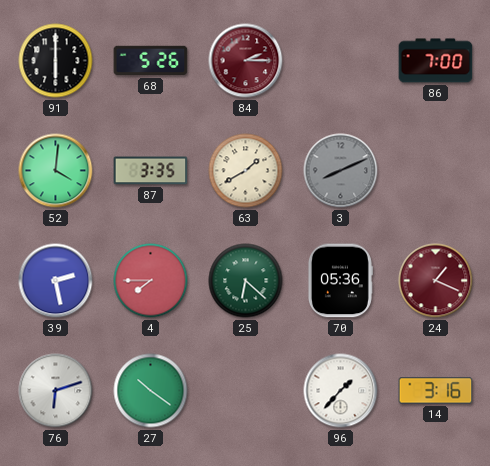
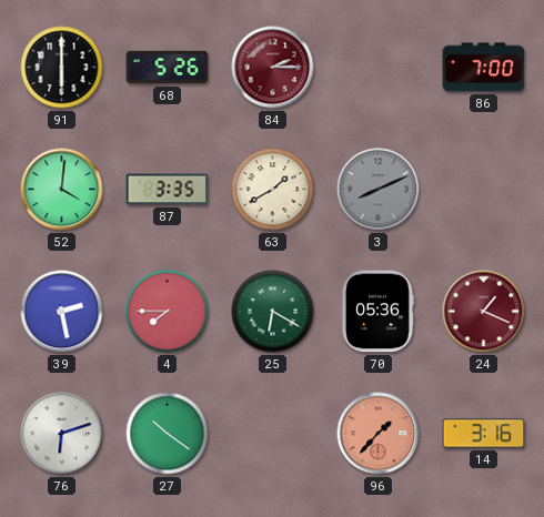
25: 6:22 -> 6:20
96 dial: white -> salmon
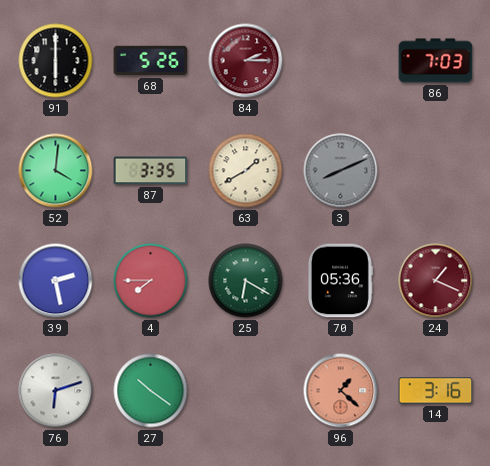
86: 7:00 -> 7:03
96: 1:37 -> 1:22
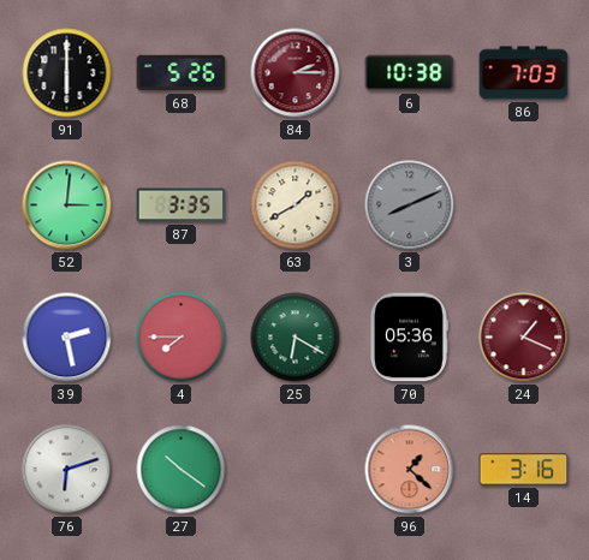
6: none -> 10:38
52: 4:01 -> 3:01
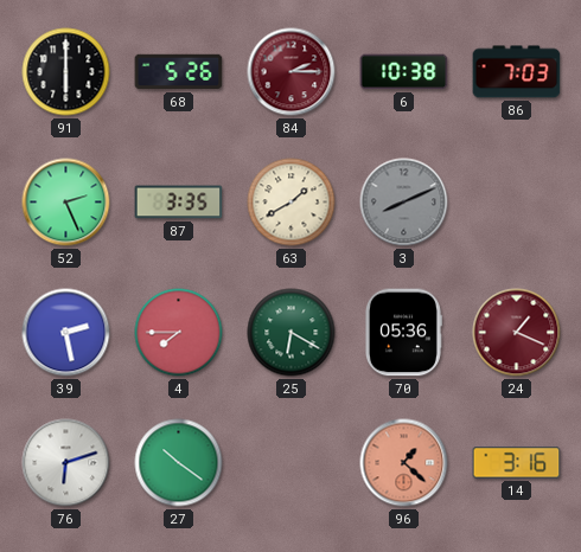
52: 3:01 -> 2:26
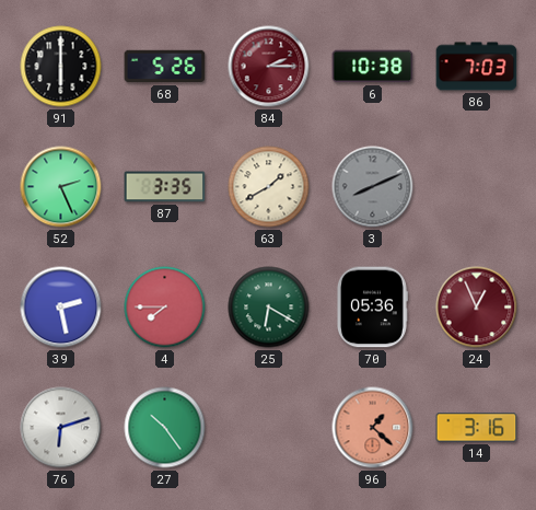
24: 1:19 -> 12:56
27: 10:21 -> 10:24
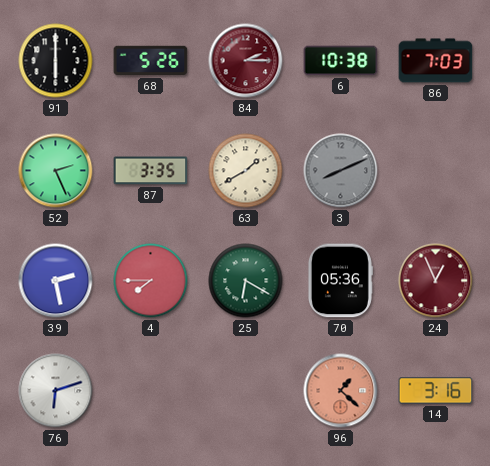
27: 10:24 -> none
